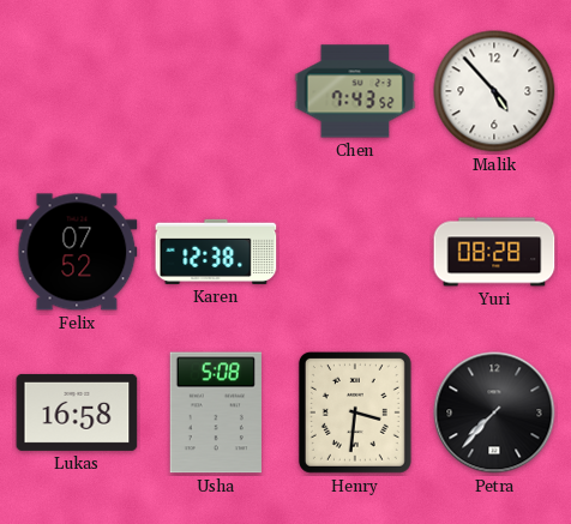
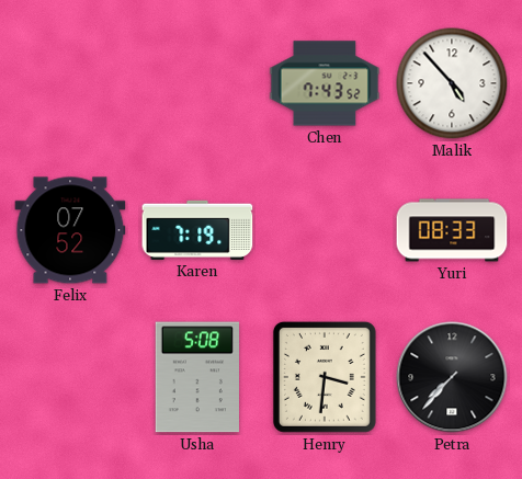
Karen: 12:38 -> 7:19
Yuri: 08:28 -> 08:33
Lukas: 16:58 -> none
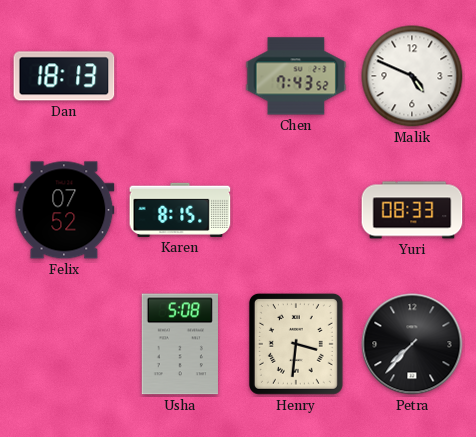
Dan: none -> 18:13
Malik: 4:53 -> 4:49
Karen: 7:19 -> 8:15
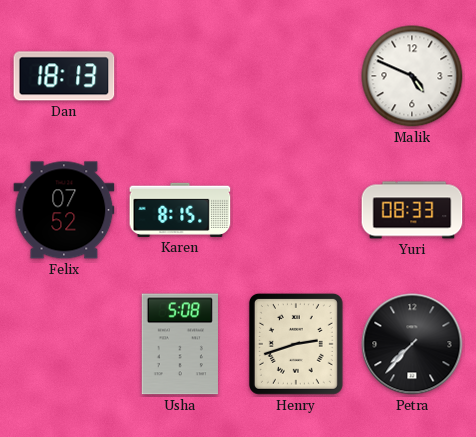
Chen: 7:43 -> none
Henry: 3:31 -> 2:42
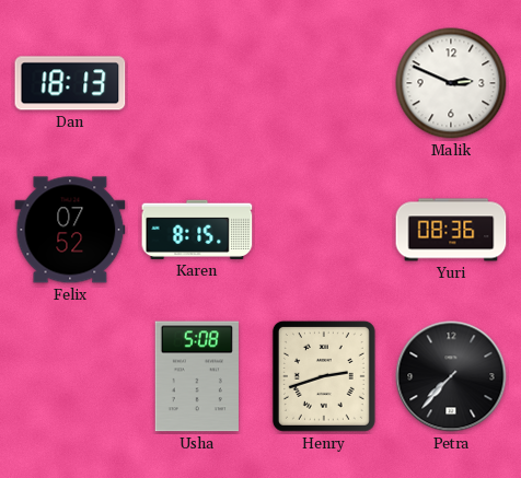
Malik: 4:49 -> 2:49
Yuri: 08:33 -> 08:36
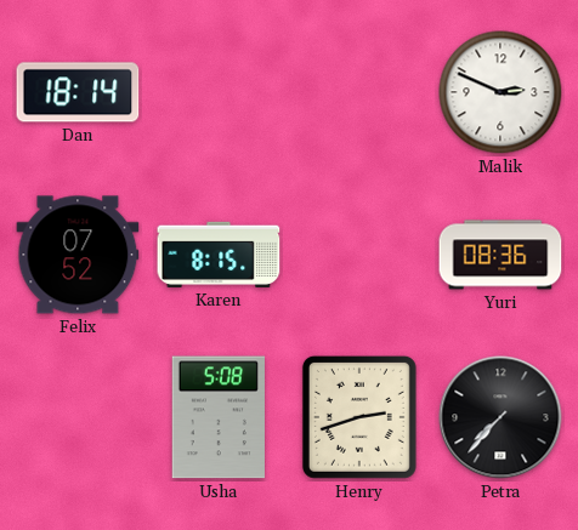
Dan: 18:13 -> 18:14
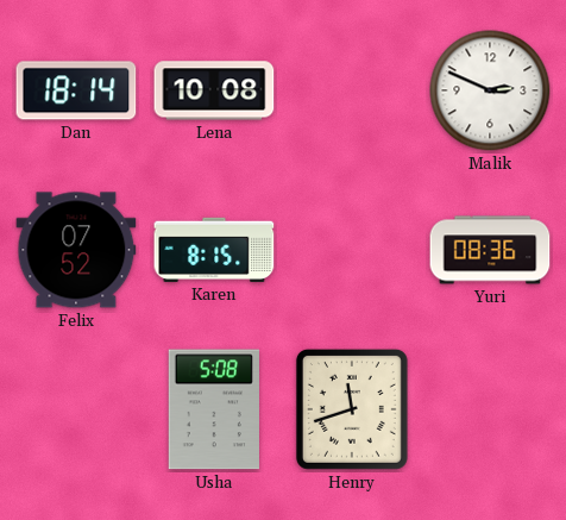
Lena: none -> 10:08
Henry: 2:42 -> 11:42
Petra: 7:37 -> none
